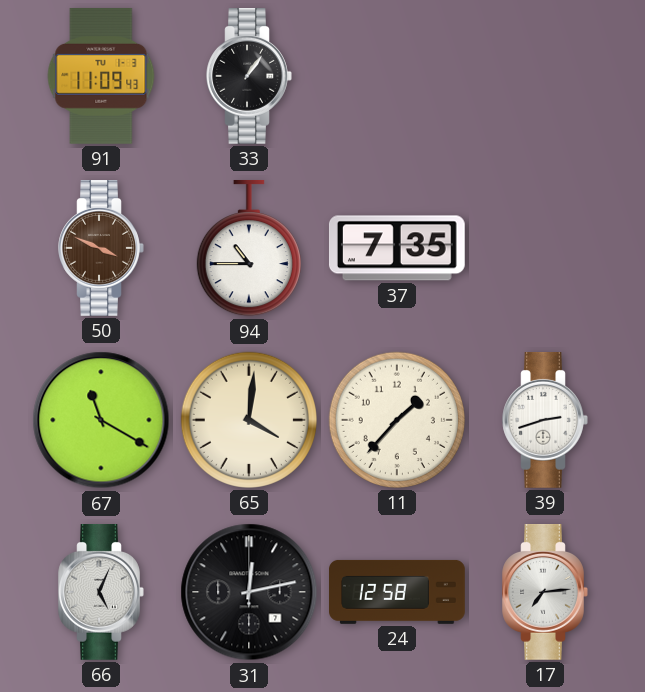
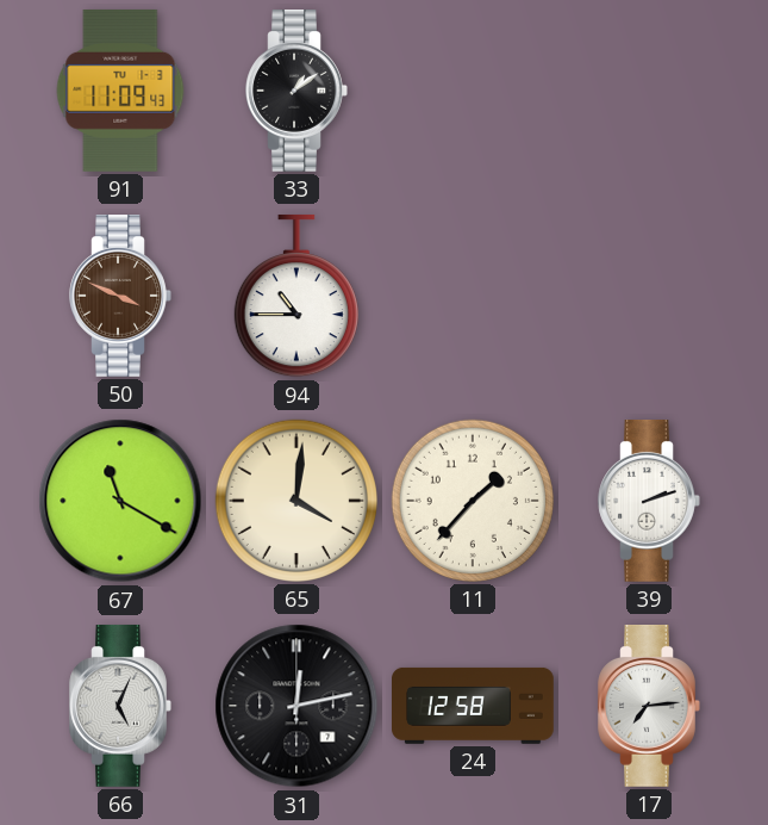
33: 1:06 -> 1:09
37: 7:35 -> none
39: 2:42 -> 2:12
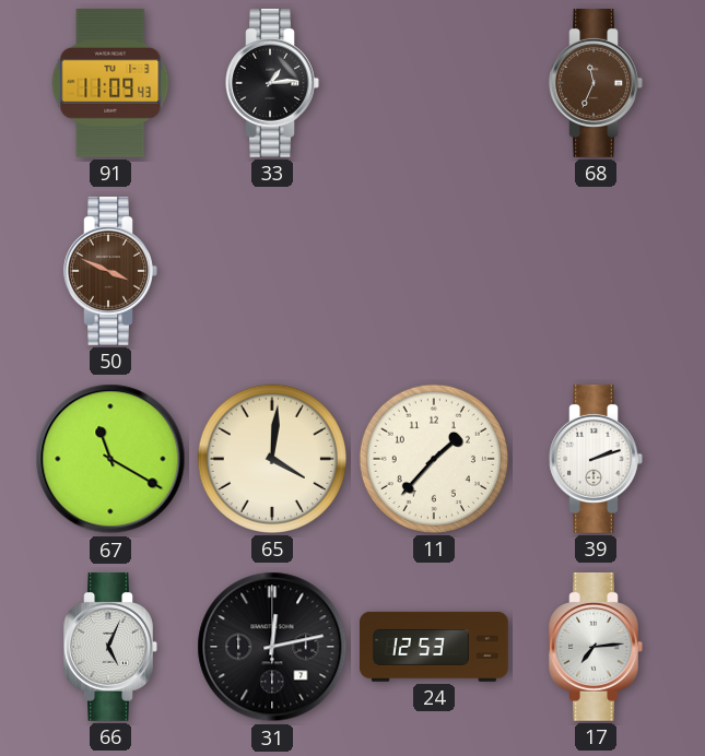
33: 1:09 -> 1:14
68: none -> 11:34
94: 10:45 -> none
24: 12:58 -> 12:53
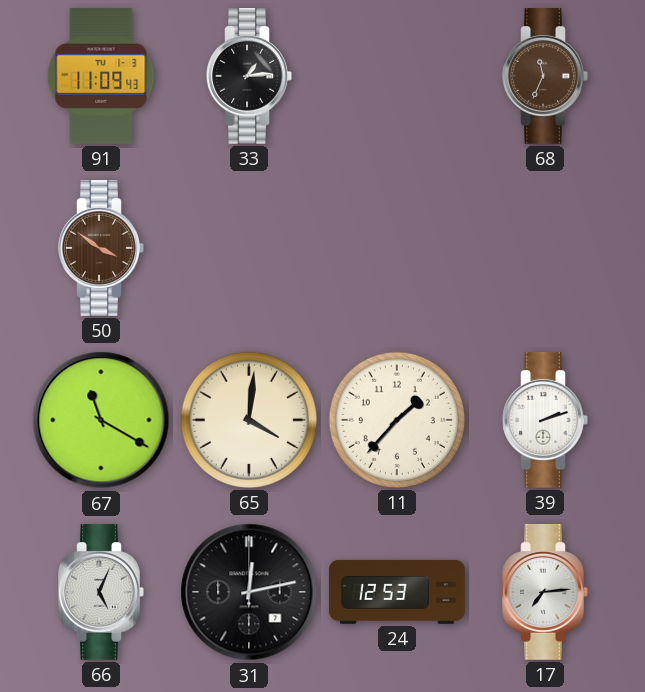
50: 3:49 -> 3:51
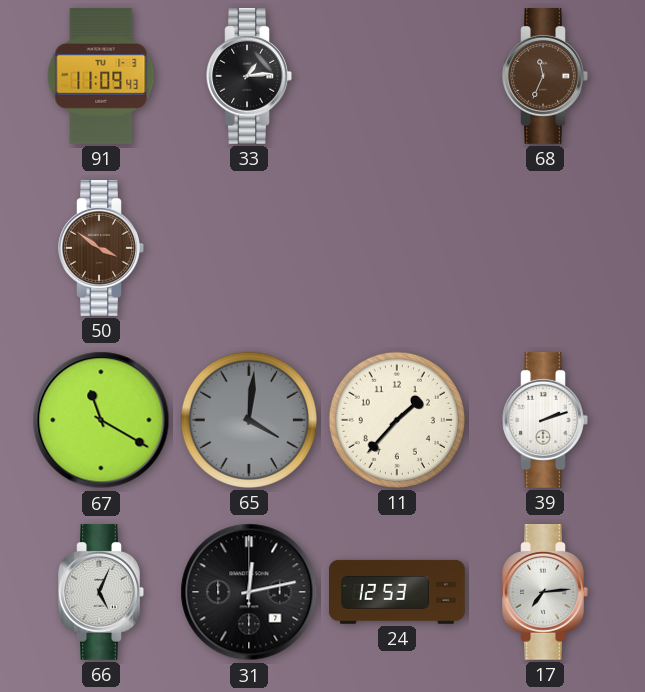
65 dial: cream -> grey
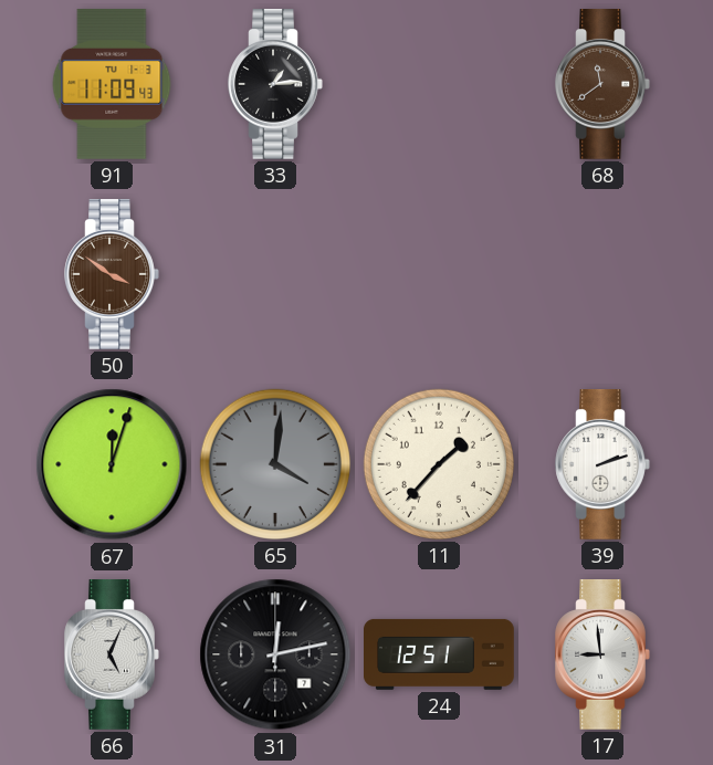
68: 11:34 -> 11:39
67: 11:20 -> 12:03
24: 12:53 -> 12:51
17: 7:14 -> 8:59
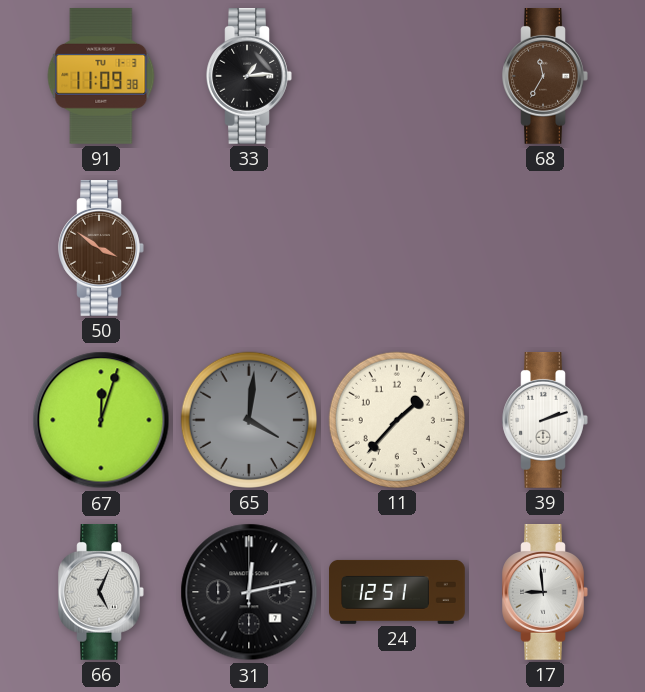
91: 11:09:43 -> 11:09:38
68: 11:39 -> 11:35
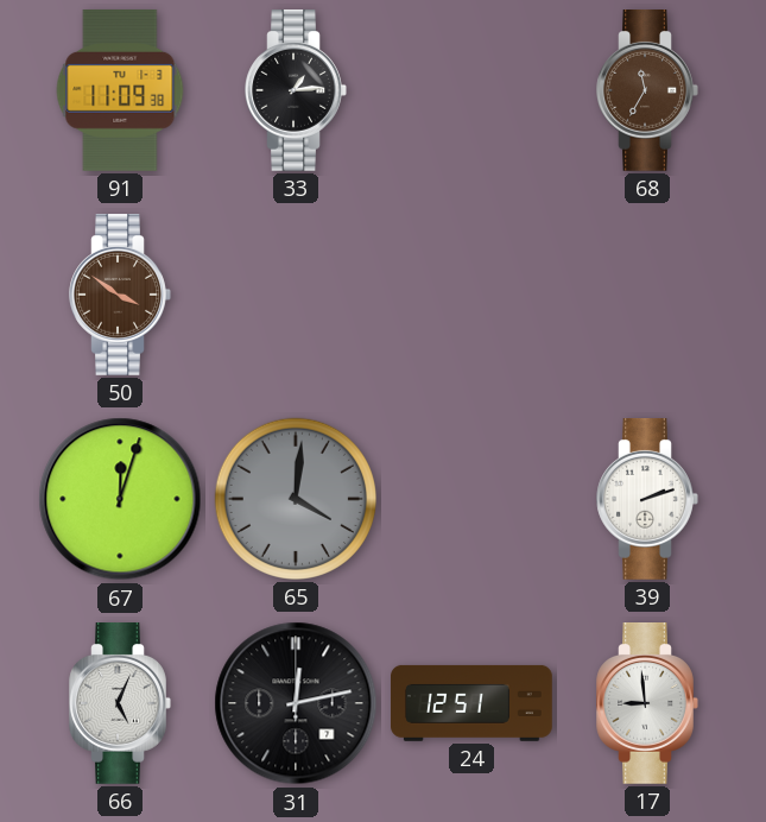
11: 1:37 -> none
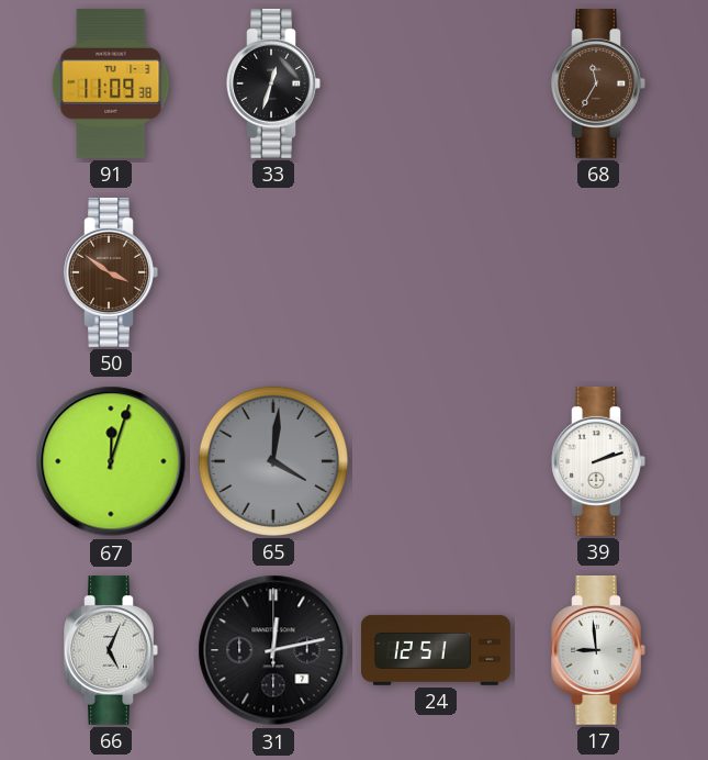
33: 1:14 -> 12:33
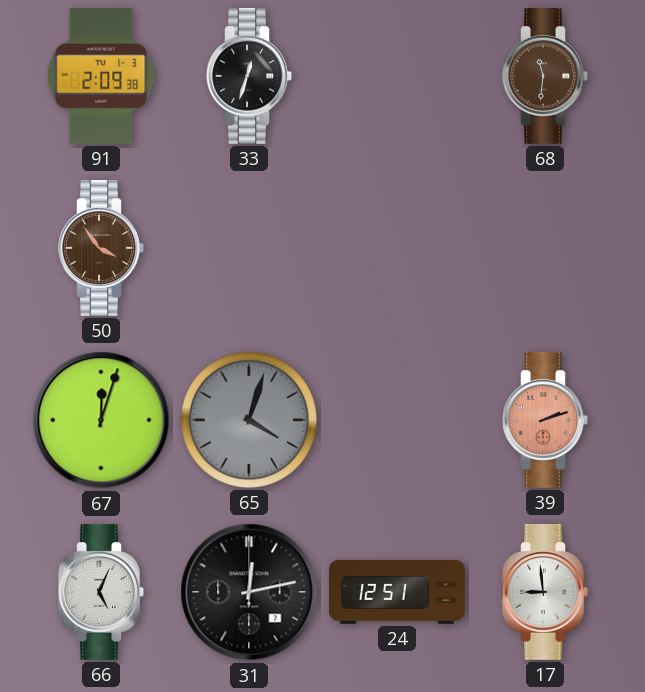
91: 11:09 -> 2:09
68: 11:35 -> 11:31
50: 3:51 -> 3:54
65: 4:01 -> 4:03
39 dial: white -> salmon
